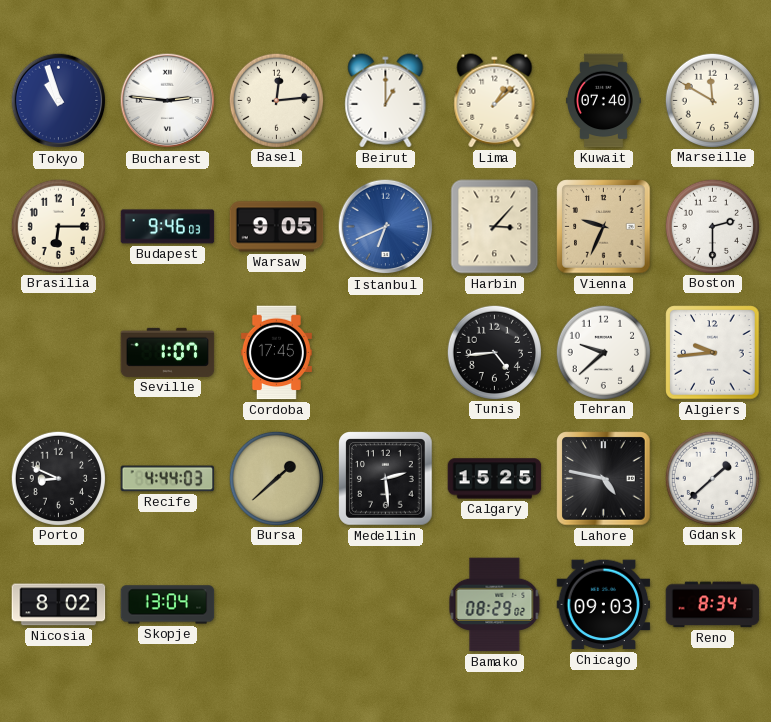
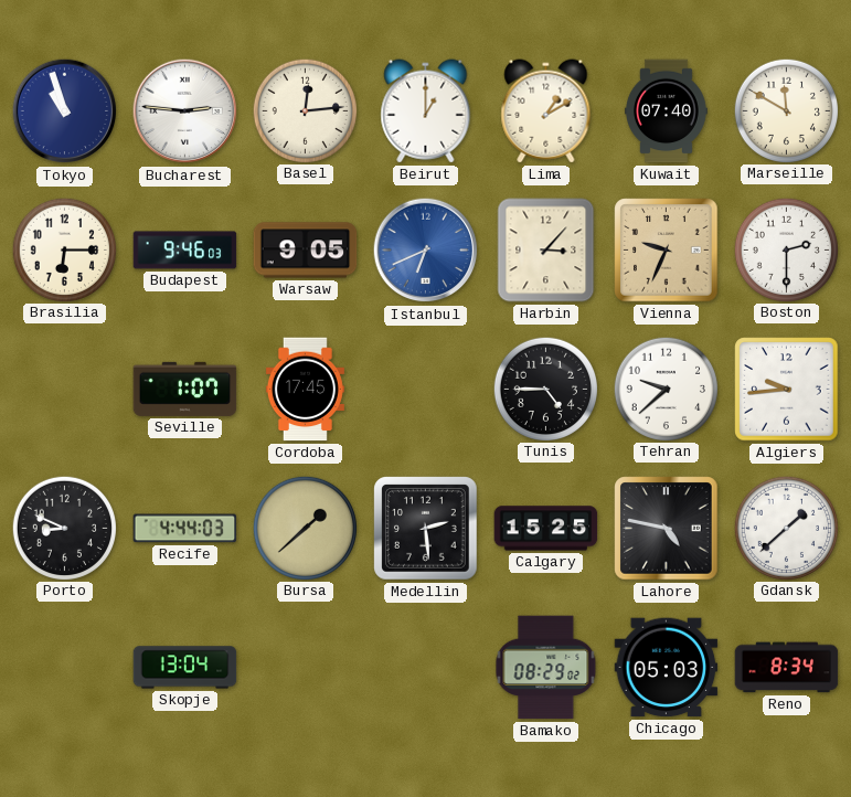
Lima: 1:08 -> 1:10
Tunis: 4:44 -> 4:45
Nicosia: 8:02 -> none
Chicago: 09:03 -> 05:03
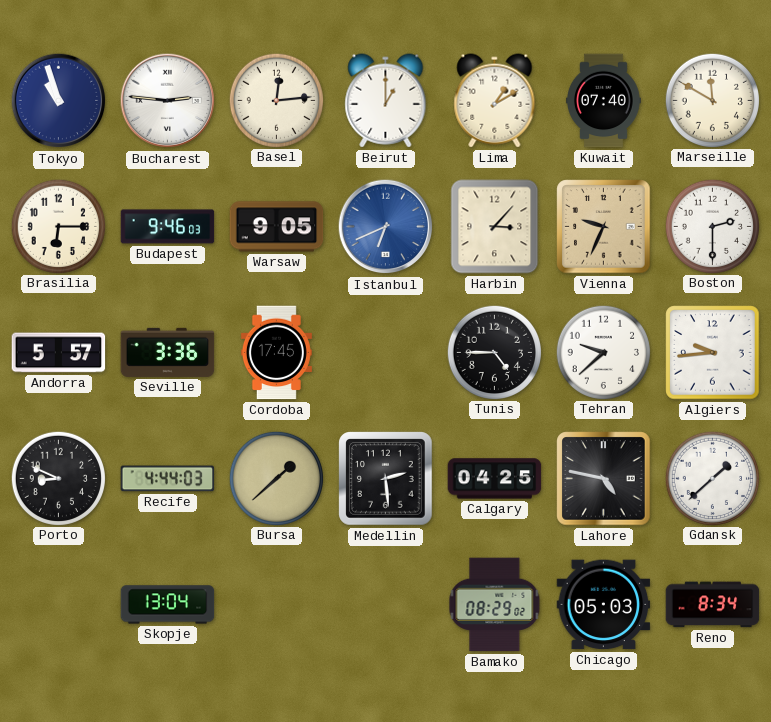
Andorra: none -> 5:57
Seville: 1:07 -> 3:36
Calgary: 15:25 -> 04:25
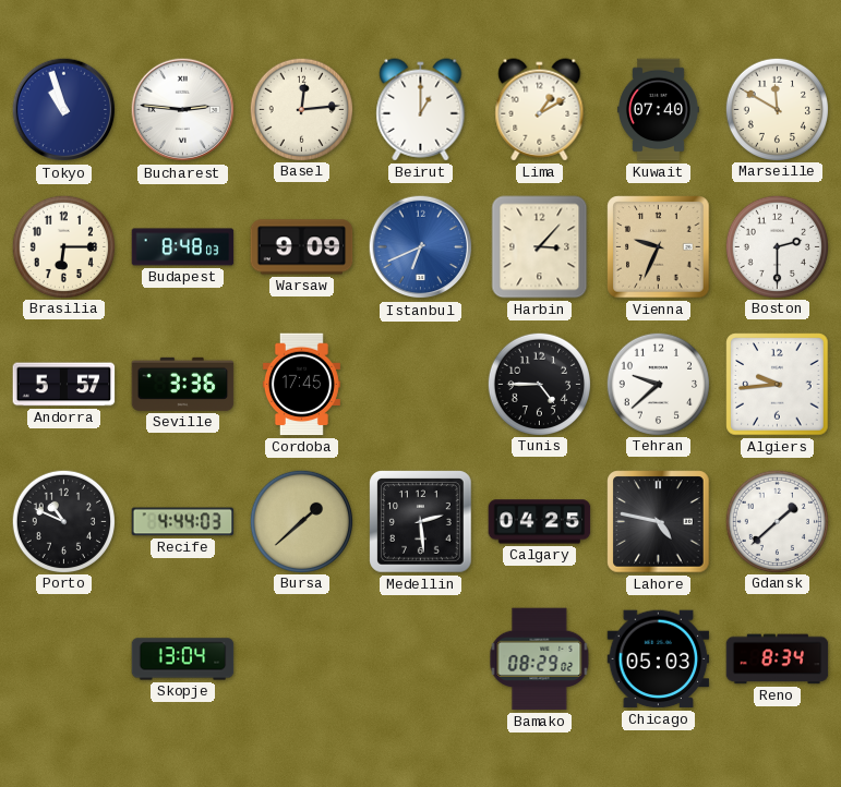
Budapest: 9:46 -> 8:48
Warsaw: 9:05 -> 9:09
Porto: 8:49 -> 10:49
